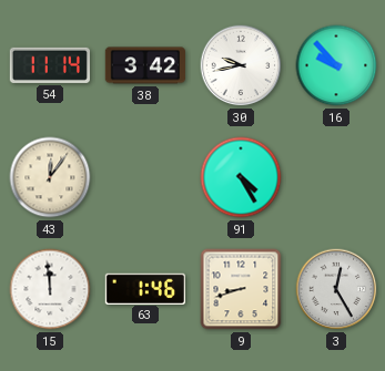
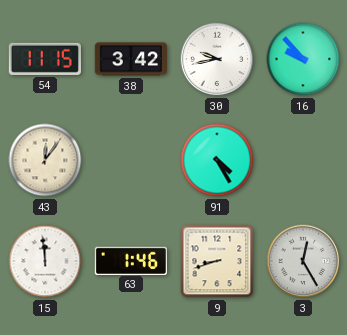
54: 11:14 -> 11:15
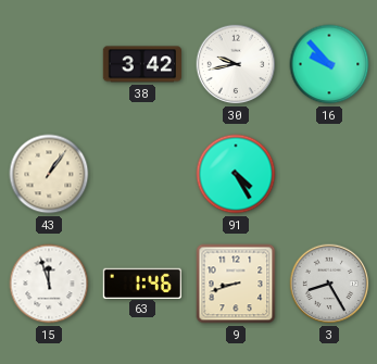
54: 11:15 -> none
43: 12:06 -> 1:06
15: 11:59 -> 11:57
3: 12:25 -> 8:25
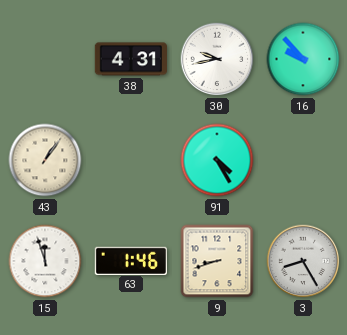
38: 3:42 -> 4:31
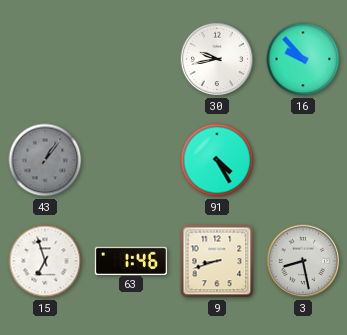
38: 4:31 -> none
43 dial: cream -> grey
15: 11:57 -> 6:57
3: 8:25 -> 8:28
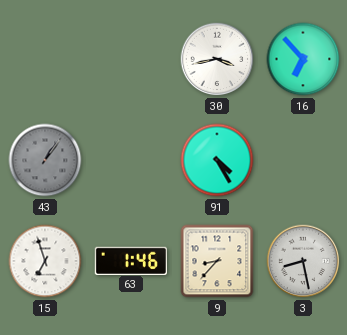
30: 9:43 -> 3:43
16: 9:53 -> 6:53
9: 8:42 -> 8:37
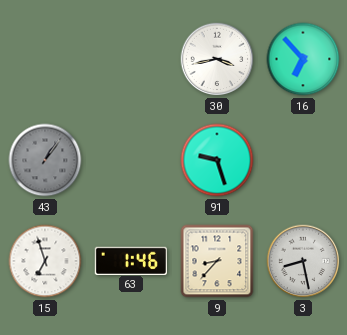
91: 4:25 -> 9:27
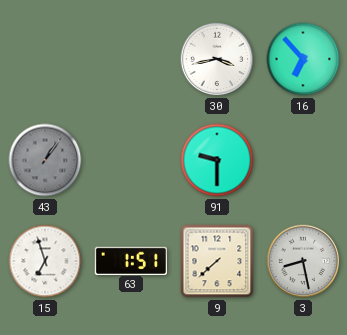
91: 9:27 -> 9:30
63: 1:46 -> 1:51
9: 8:37 -> 7:38
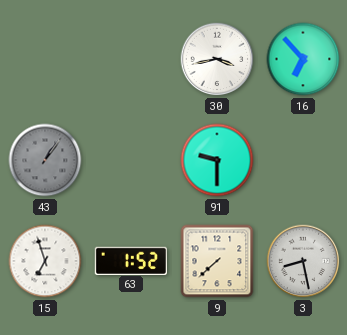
63: 1:51 -> 1:52
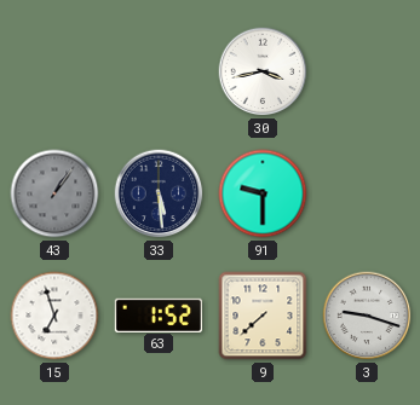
16: 6:53 -> none
33: none -> 5:29
3: 8:28 -> 9:18
